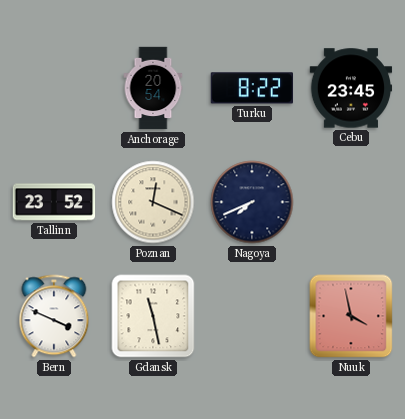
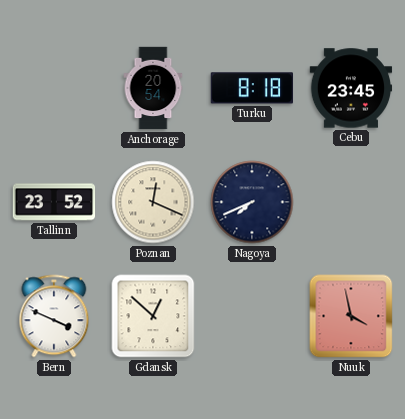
Turku: 8:22 -> 8:18
Gdansk: 11:28 -> 12:52
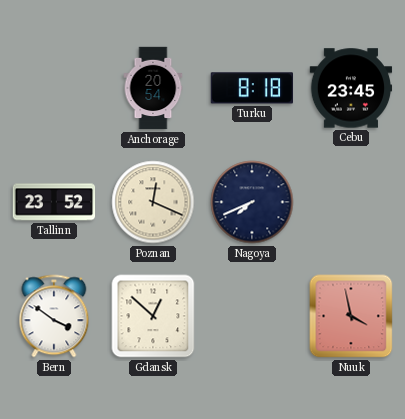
Bern: 3:49 -> 3:51
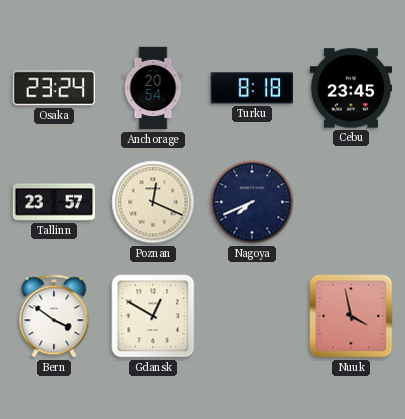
Osaka: none -> 23:24
Tallinn: 23:52 -> 23:57
Gdansk: 12:52 -> 12:50
